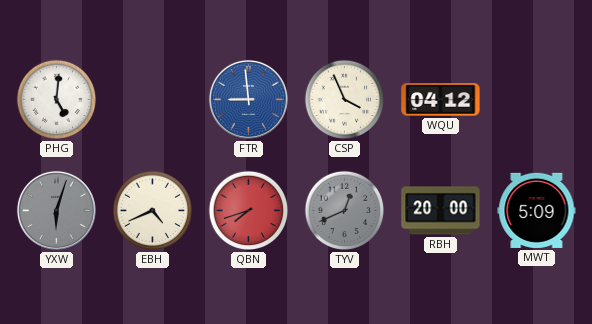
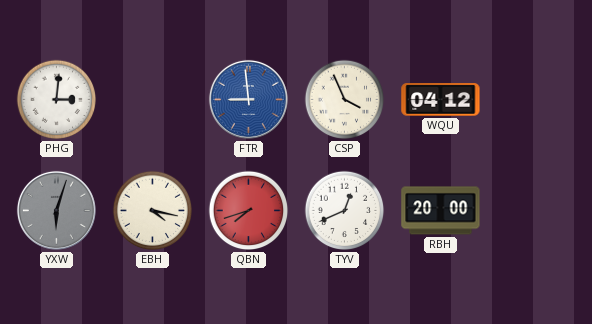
PHG: 5:01 -> 3:01
EBH: 4:41 -> 4:17
TYV dial: grey -> white
MWT: 5:09 -> none
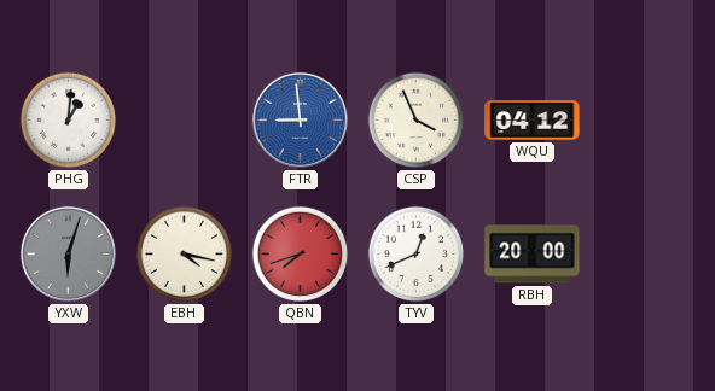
PHG: 3:01 -> 1:01
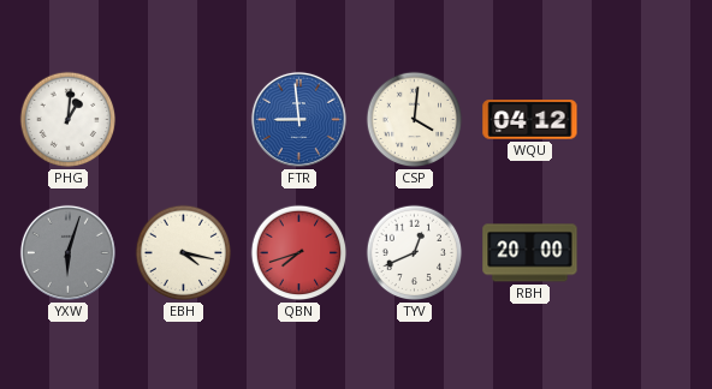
CSP: 3:56 -> 4:01
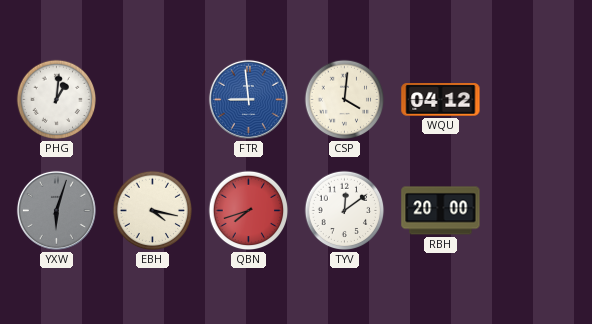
TYV: 12:41 -> 12:09
